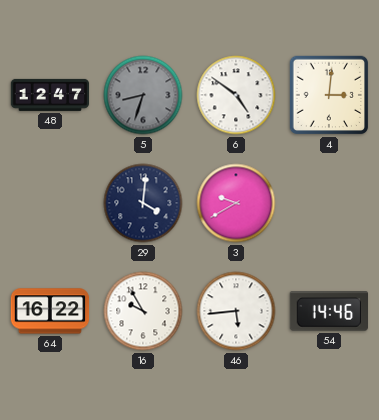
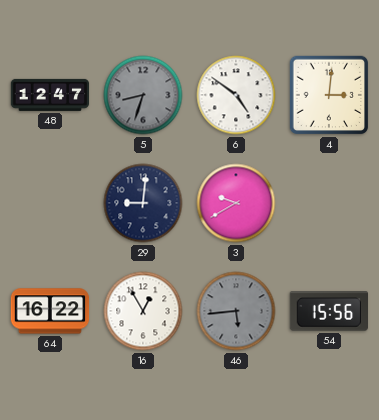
29: 4:01 -> 9:01
16: 9:55 -> 12:55
46 dial: white -> grey
54: 14:46 -> 15:56
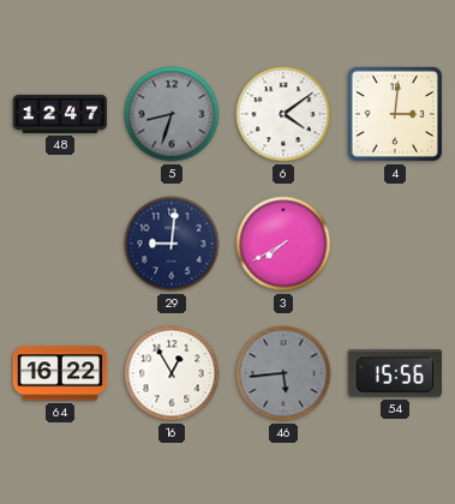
6: 4:51 -> 4:09
3: 9:40 -> 7:40
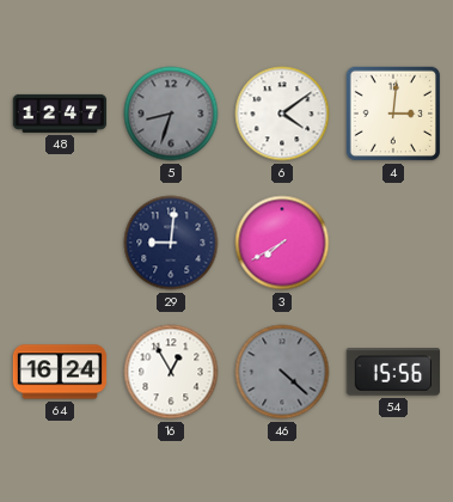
64: 16:22 -> 16:24
46: 5:44 -> 4:22
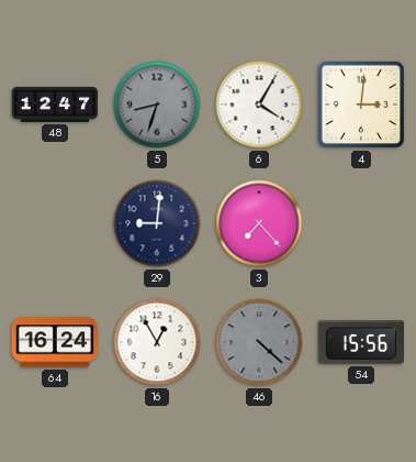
6: 4:09 -> 4:05
3: 7:40 -> 7:23
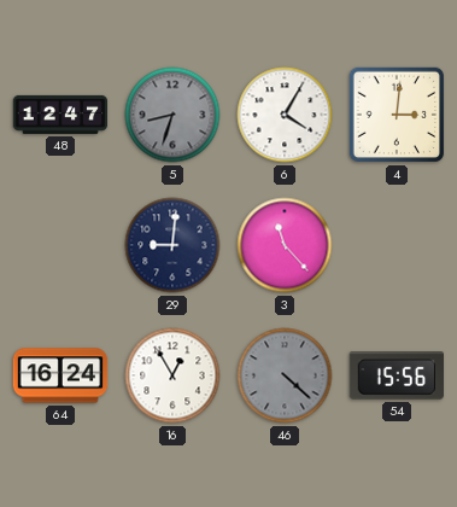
3: 7:23 -> 11:23
